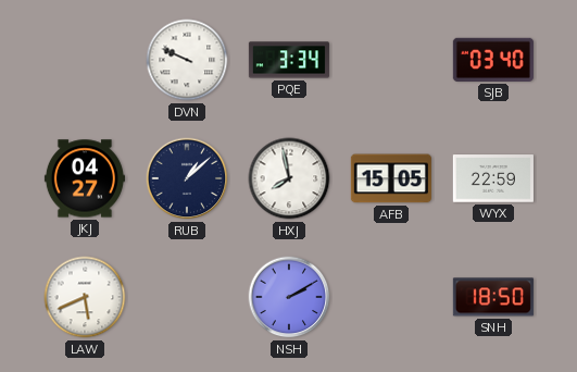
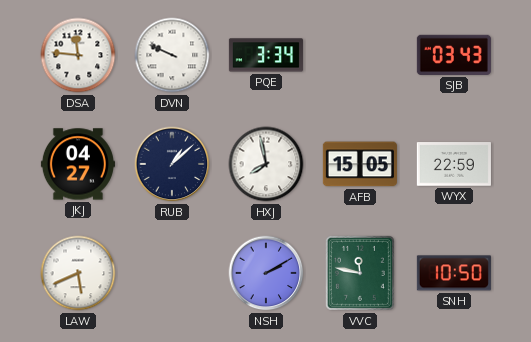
DSA: none -> 11:46
SJB: 03:40 -> 03:43
VVC: none -> 11:47
SNH: 18:50 -> 10:50
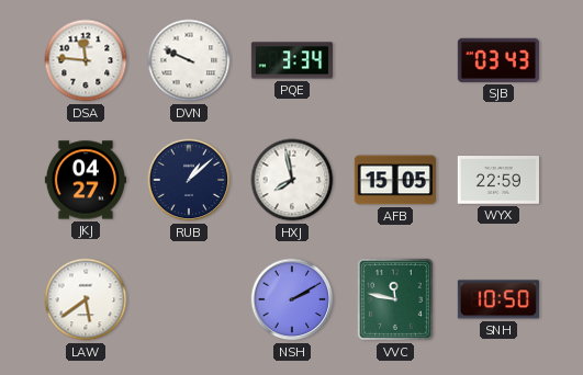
LAW: 5:41 -> 5:39
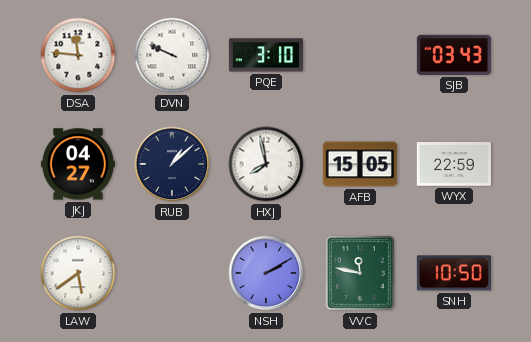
PQE: 3:34 -> 3:10
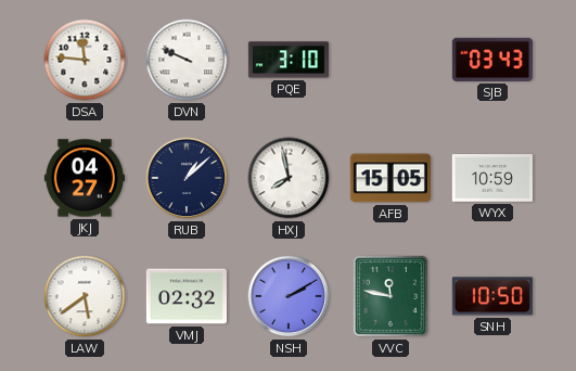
WYX: 22:59 -> 10:59
VMJ: none -> 02:32
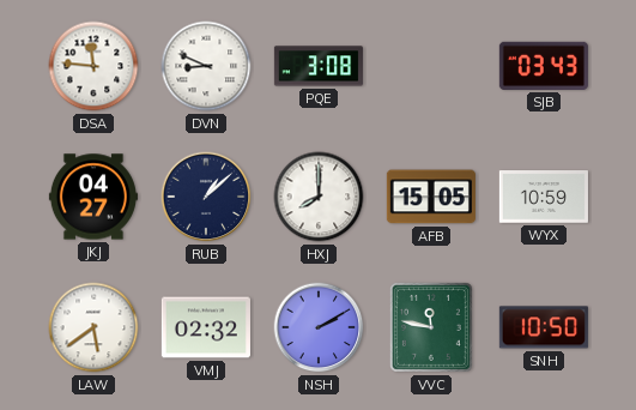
DVN: 9:49 -> 8:49
PQE: 3:10 -> 3:08
HXJ: 7:58 -> 8:00
